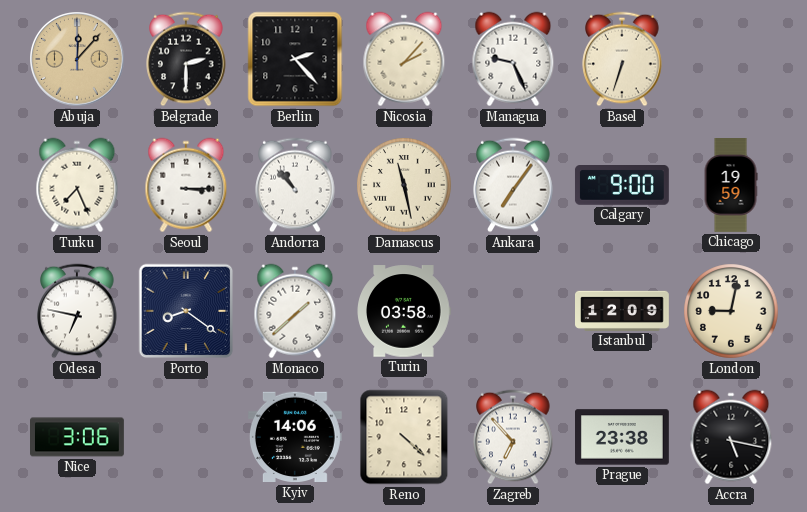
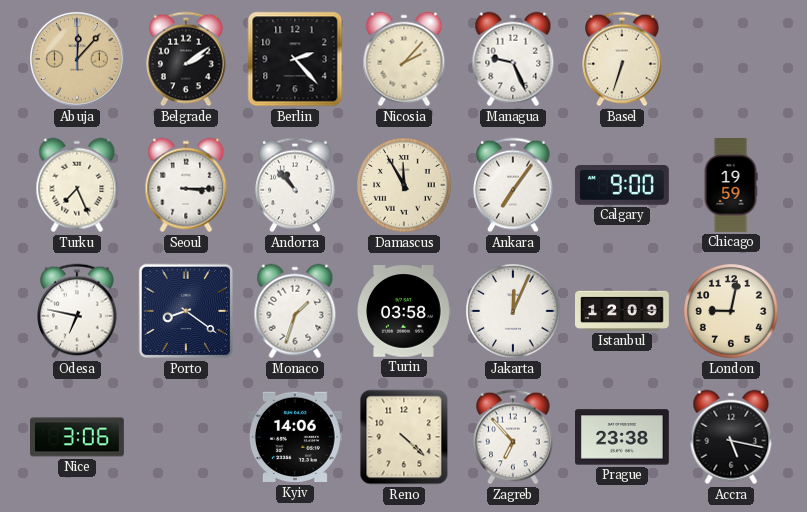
Belgrade: 2:30 -> 2:09
Damascus: 11:28 -> 11:55
Monaco: 1:38 -> 1:33
Jakarta: none -> 12:04
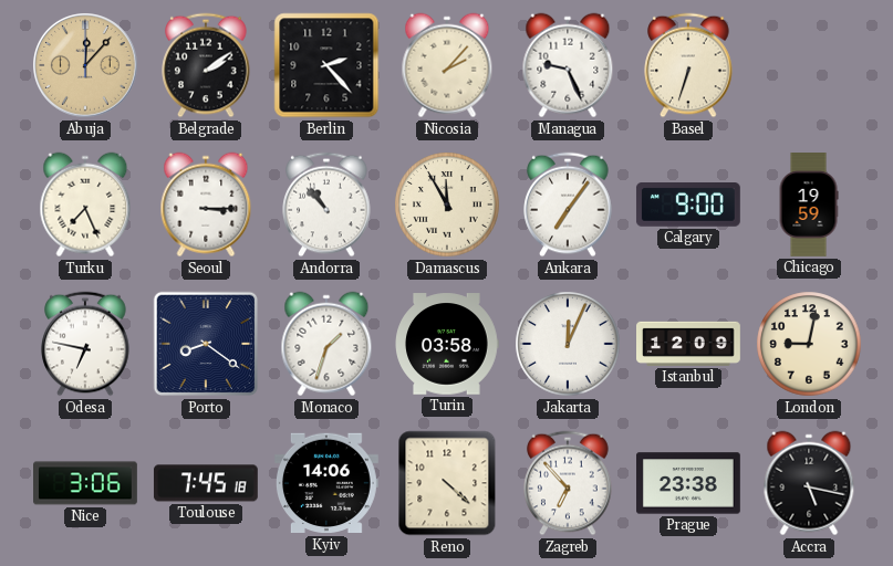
Toulouse: none -> 7:45
